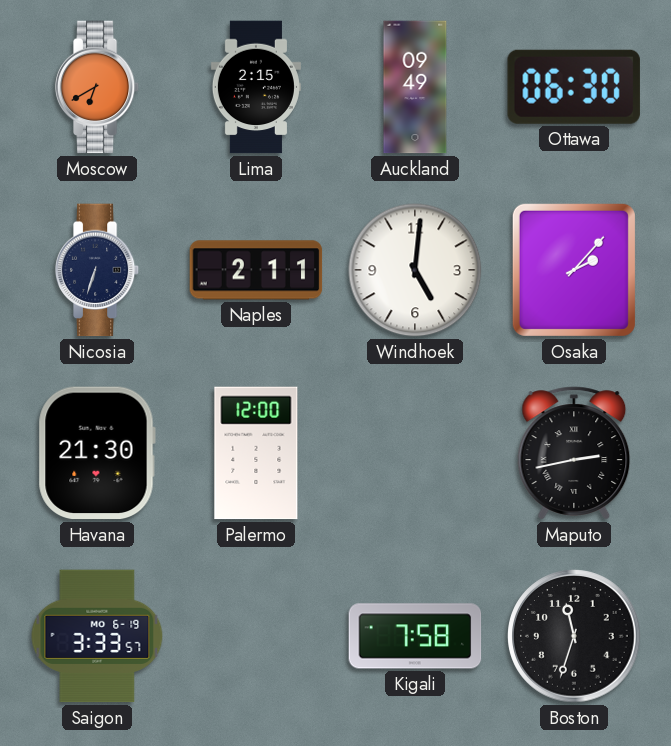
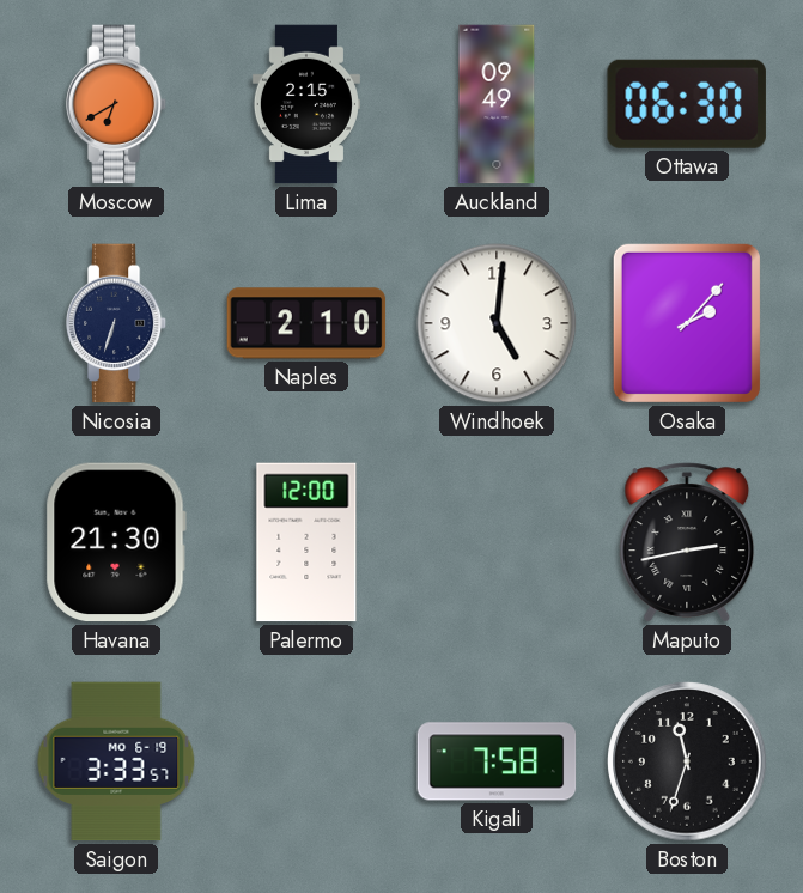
Naples: 2:11 -> 2:10
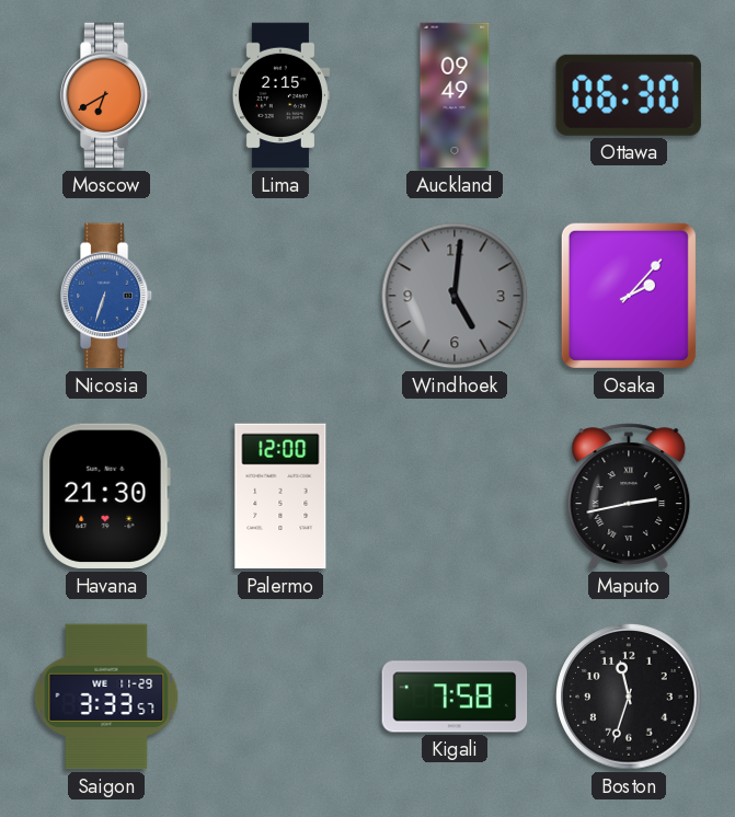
Nicosia dial: navy -> blue
Naples: 2:10 -> none
Windhoek dial: white -> grey
Saigon date: MO 6-19 -> WE 11-29
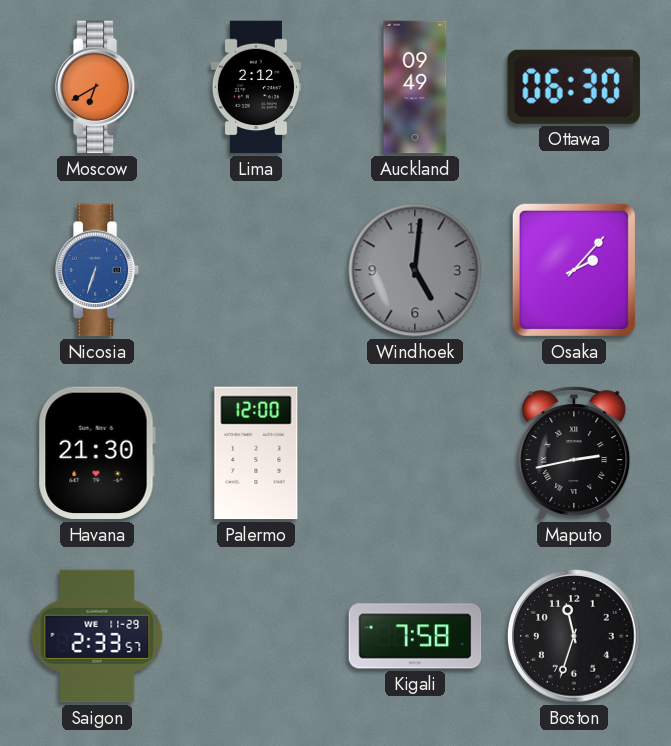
Lima: 2:15 -> 2:12
Saigon: 3:33 -> 2:33
